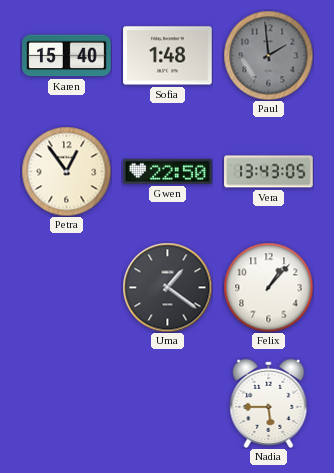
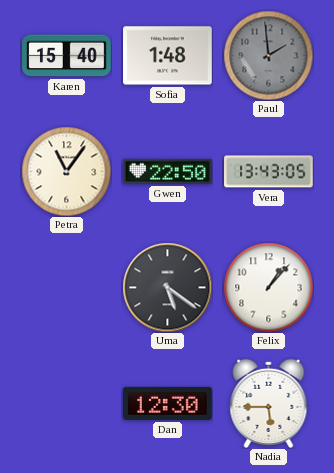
Petra: 12:54 -> 11:06
Uma: 1:21 -> 5:21
Dan: none -> 12:30
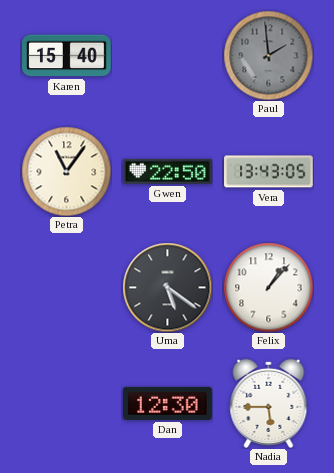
Sofia: 1:48 -> none
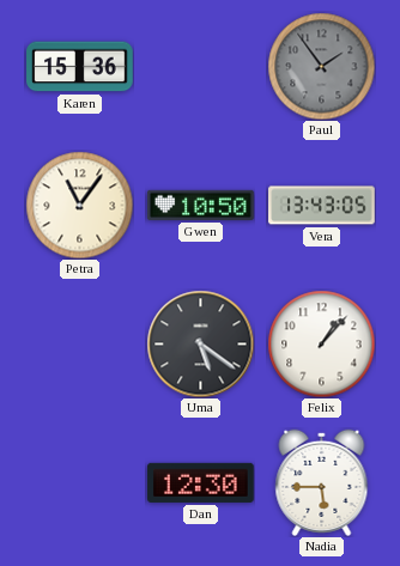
Karen: 15:40 -> 15:36
Paul: 1:59 -> 1:54
Gwen: 22:50 -> 10:50
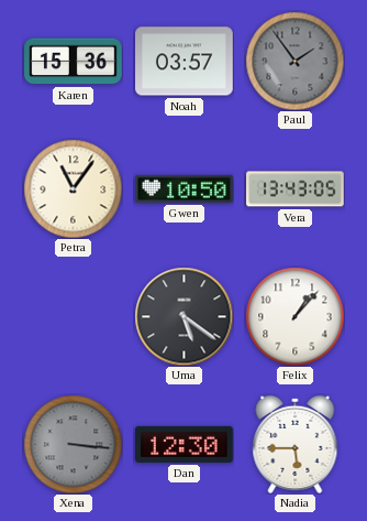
Noah: none -> 03:57
Xena: none -> 3:16
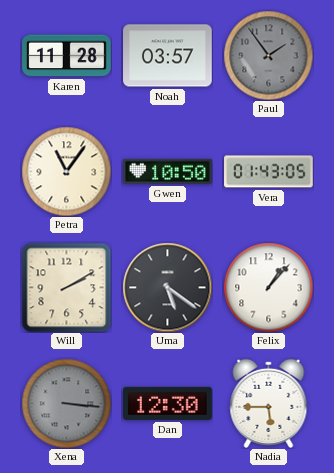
Karen: 15:36 -> 11:28
Vera: 13:43 -> 01:43
Will: none -> 2:10
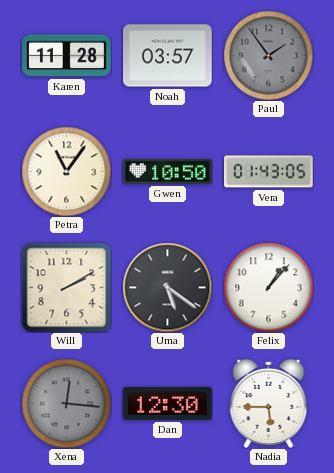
Xena: 3:16 -> 12:16
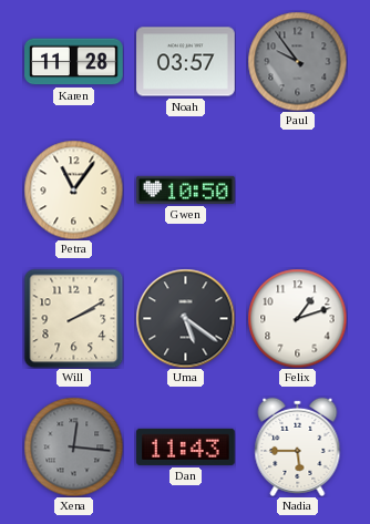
Paul: 1:54 -> 9:54
Vera: 01:43 -> none
Felix: 1:07 -> 1:12
Dan: 12:30 -> 11:43
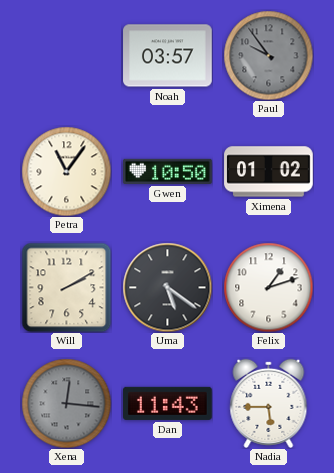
Karen: 11:28 -> none
Ximena: none -> 01:02
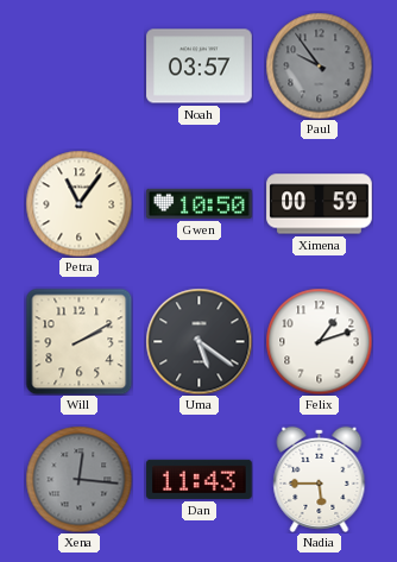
Ximena: 01:02 -> 00:59
